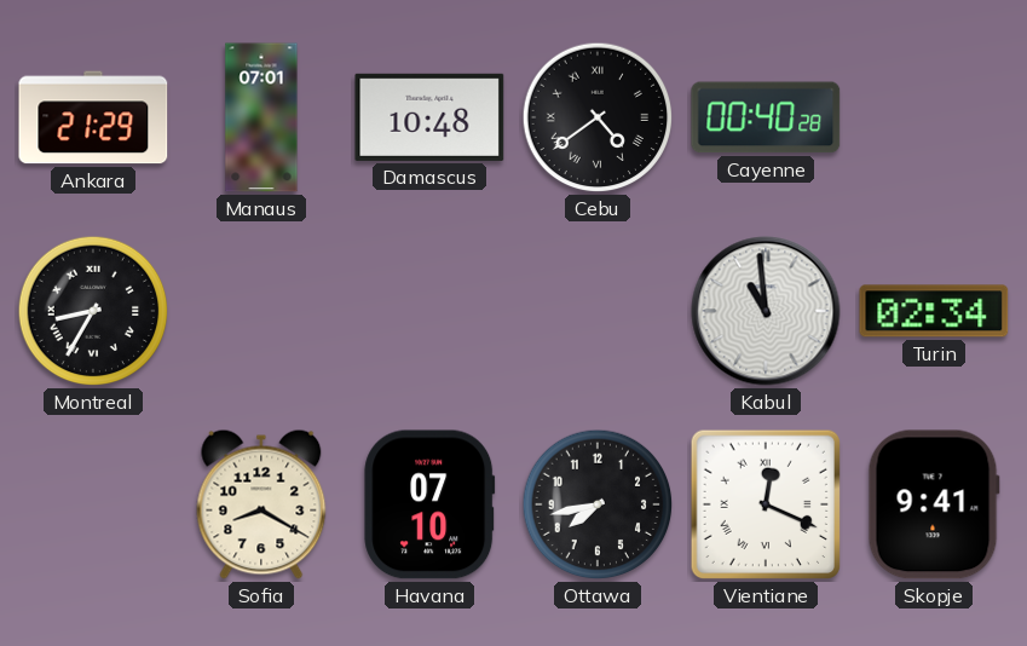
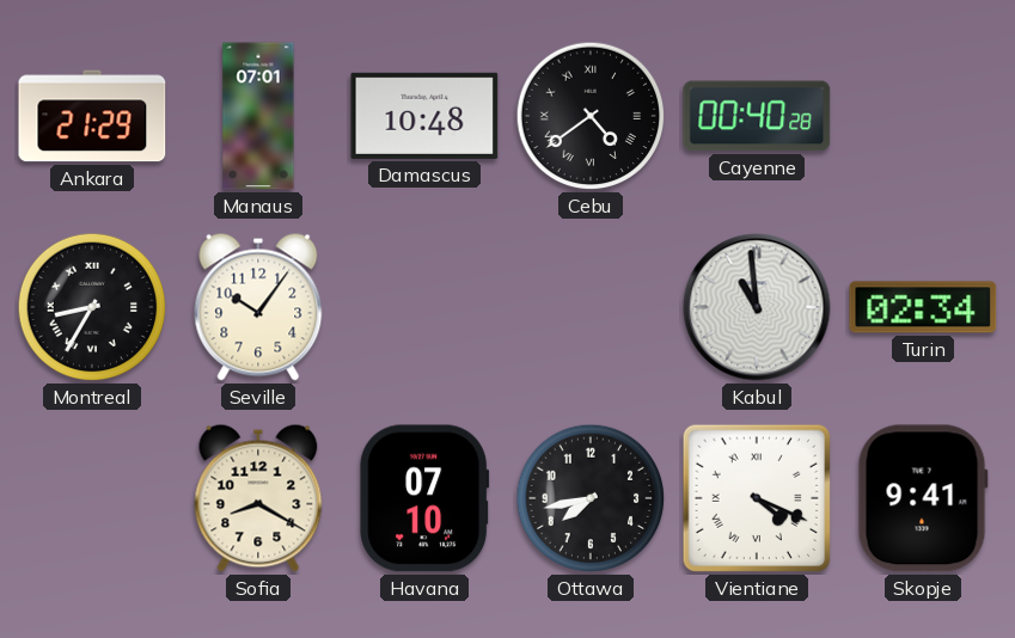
Seville: none -> 10:06
Vientiane: 12:19 -> 4:19
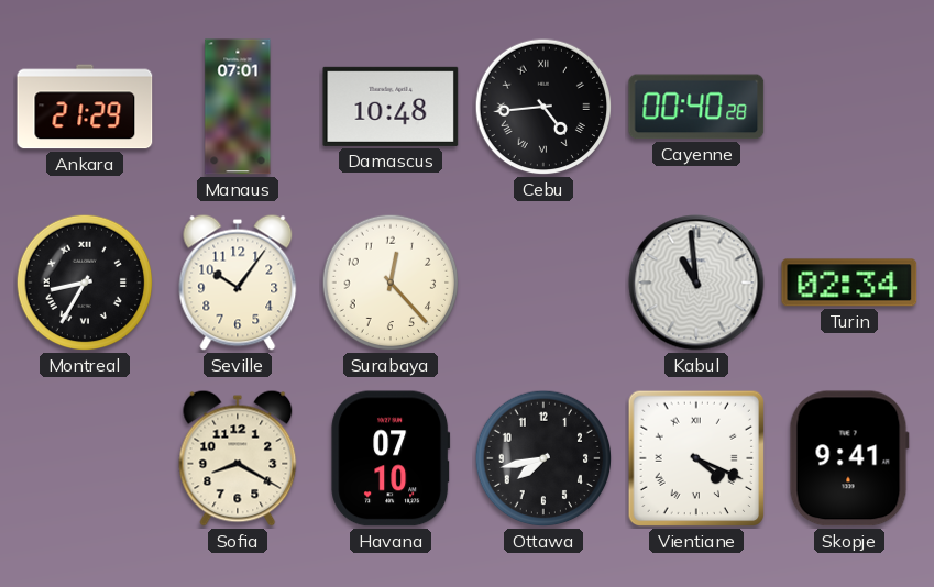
Cebu: 4:39 -> 4:44
Surabaya: none -> 12:23
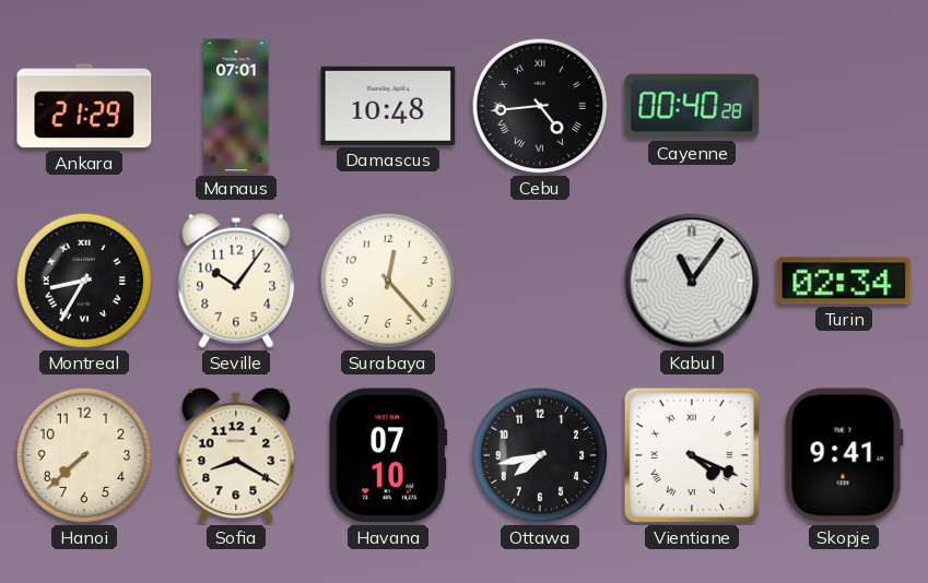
Kabul: 10:59 -> 11:06
Hanoi: none -> 7:38
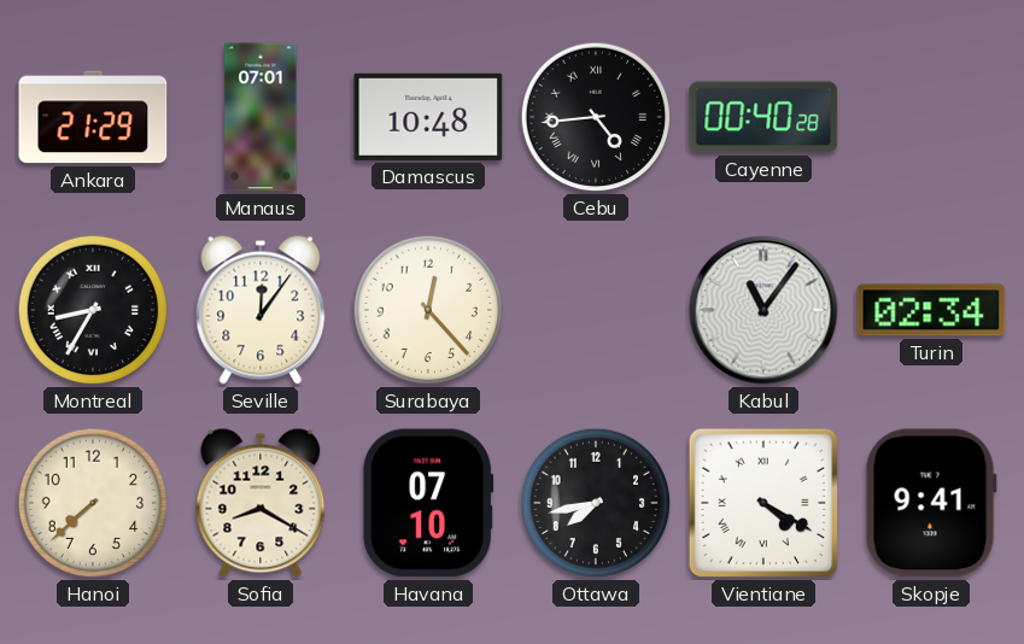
Seville: 10:06 -> 12:06
Vientiane: 4:19 -> 4:20
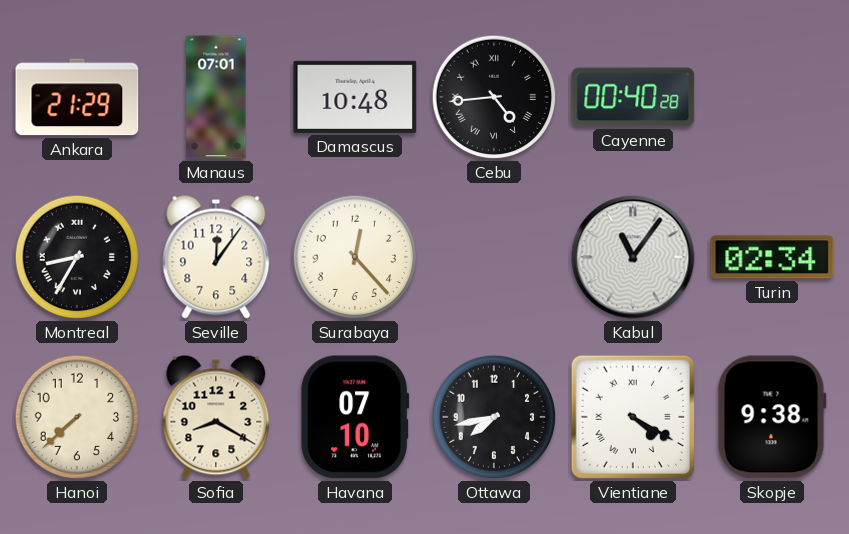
Skopje: 9:41 -> 9:38
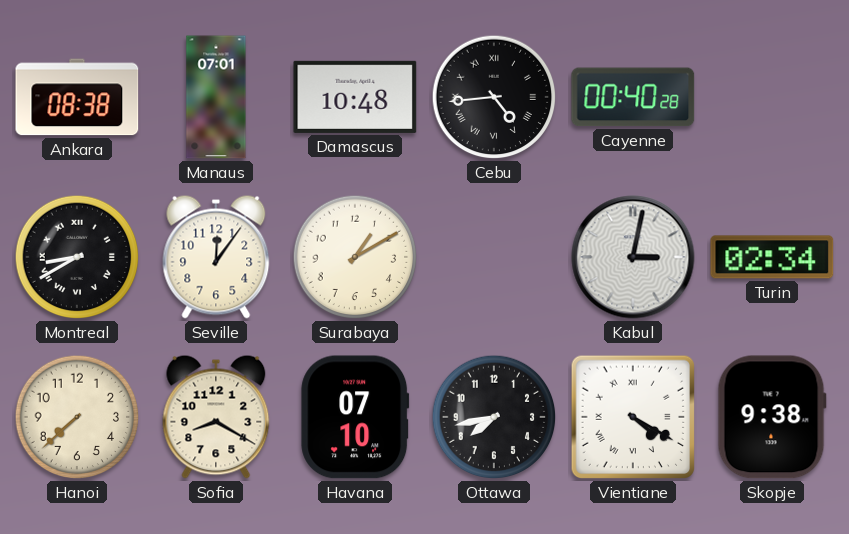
Ankara: 21:29 -> 08:38
Montreal: 8:35 -> 8:40
Surabaya: 12:23 -> 1:10
Kabul: 11:06 -> 3:02
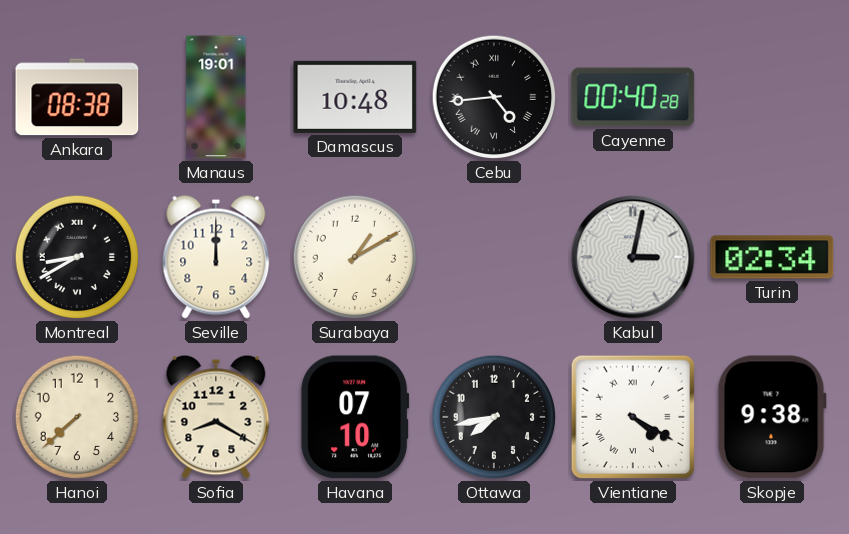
Manaus: 07:01 -> 19:01
Seville: 12:06 -> 12:00
